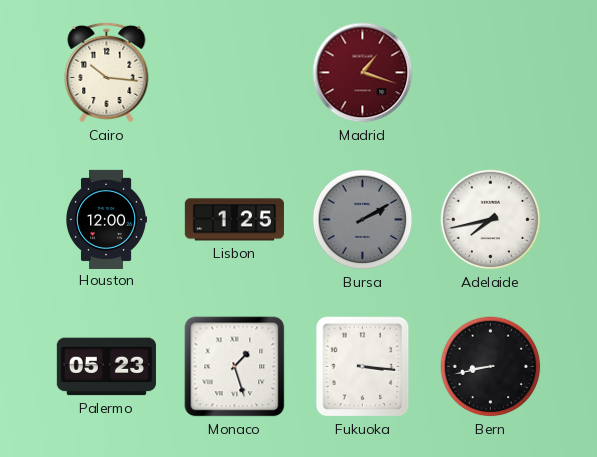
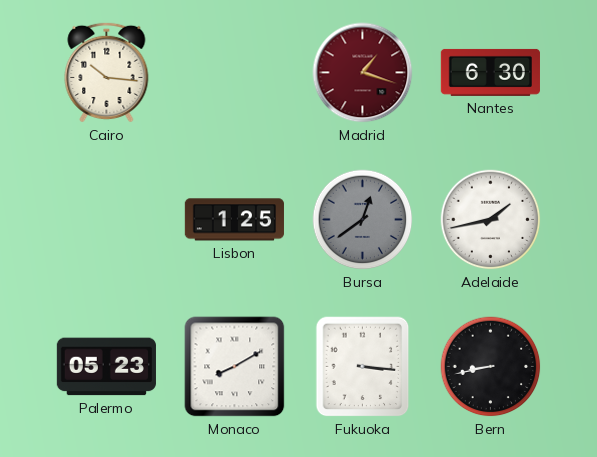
Nantes: none -> 6:30
Houston: 12:00 -> none
Bursa: 2:10 -> 12:39
Adelaide: 7:43 -> 1:43
Monaco: 1:27 -> 8:10
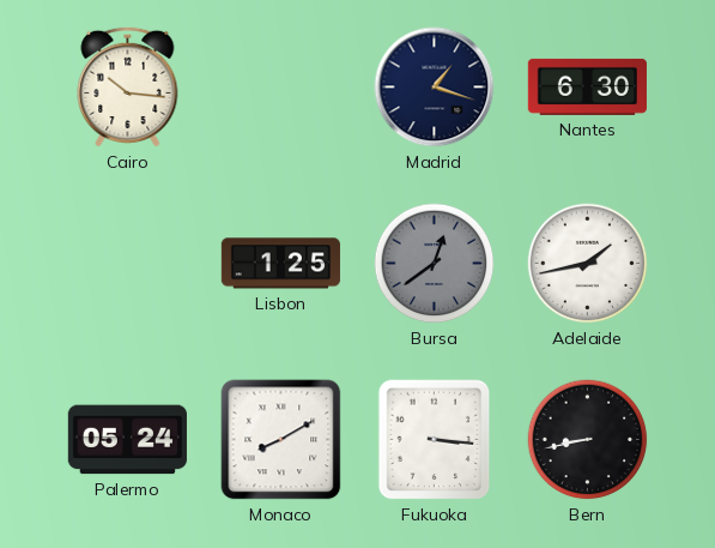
Madrid dial: burgundy -> navy
Palermo: 05:23 -> 05:24
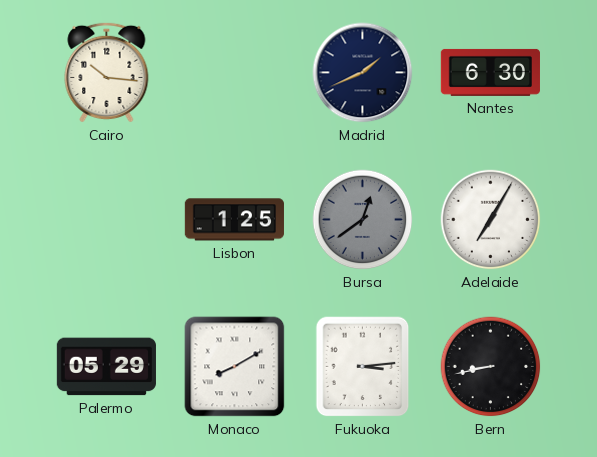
Madrid: 1:18 -> 1:41
Adelaide: 1:43 -> 7:05
Palermo: 05:24 -> 05:29
Fukuoka: 3:16 -> 3:14
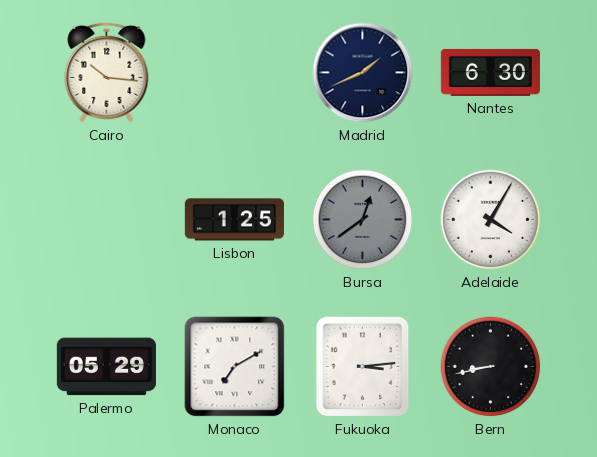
Adelaide: 7:05 -> 4:05
Monaco: 8:10 -> 7:10
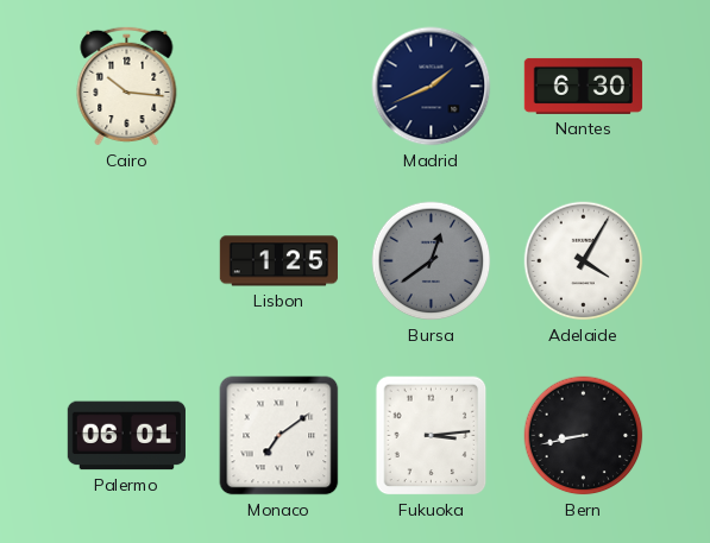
Palermo: 05:29 -> 06:01
Monaco: 7:10 -> 7:09
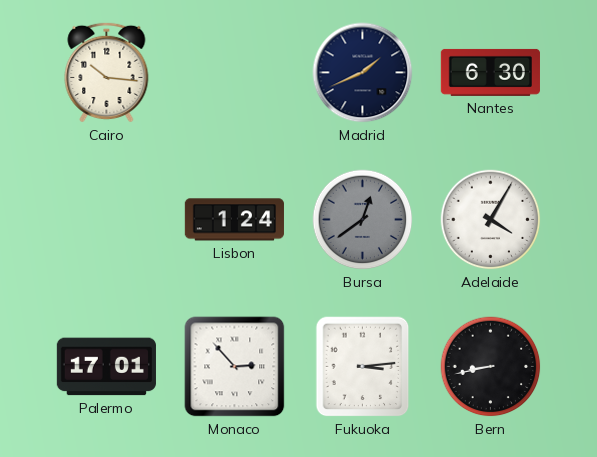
Lisbon: 1:25 -> 1:24
Palermo: 06:01 -> 17:01
Monaco: 7:09 -> 2:53
